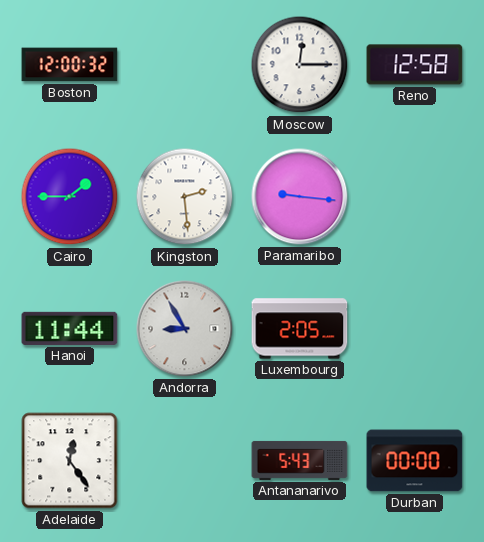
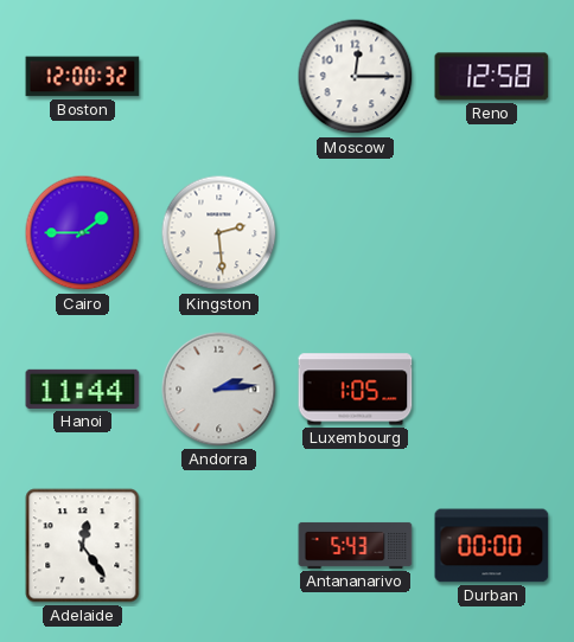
Paramaribo: 9:16 -> none
Andorra: 8:55 -> 2:14
Luxembourg: 2:05 -> 1:05
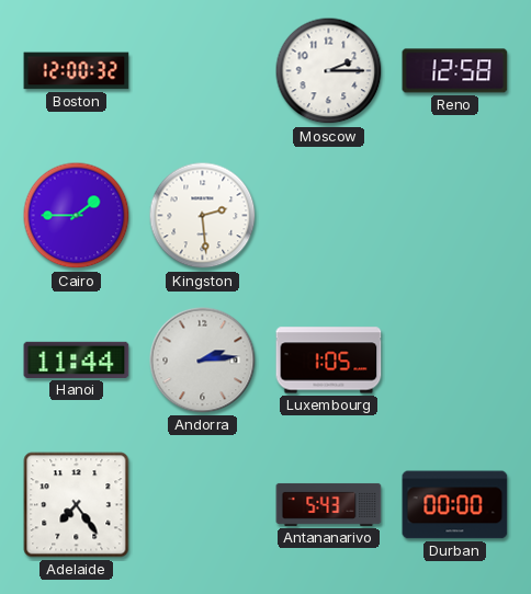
Moscow: 12:15 -> 2:15
Adelaide: 12:24 -> 7:24
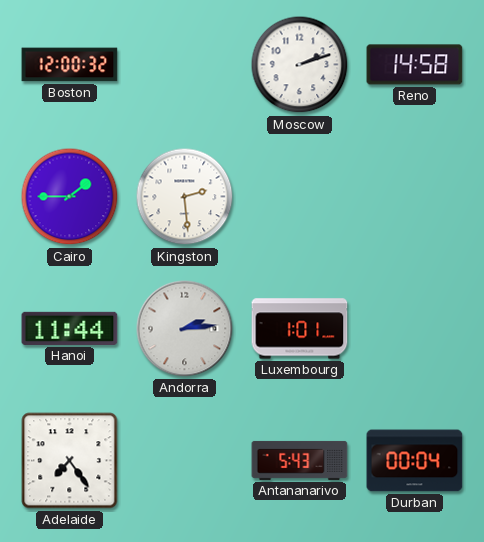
Moscow: 2:15 -> 2:12
Reno: 12:58 -> 14:58
Luxembourg: 1:05 -> 1:01
Durban: 00:00 -> 00:04
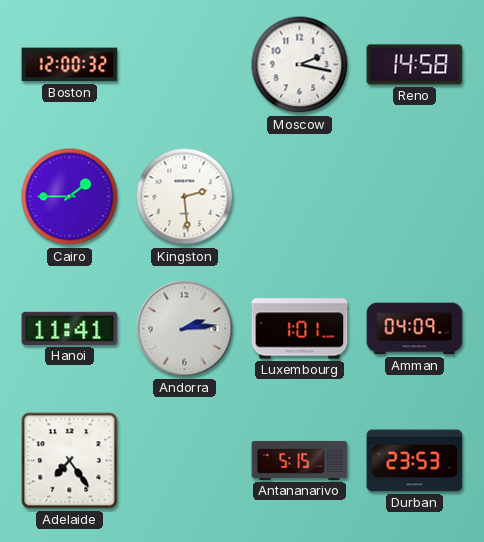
Moscow: 2:12 -> 2:17
Hanoi: 11:44 -> 11:41
Amman: none -> 04:09
Antananarivo: 5:43 -> 5:15
Durban: 00:04 -> 23:53
